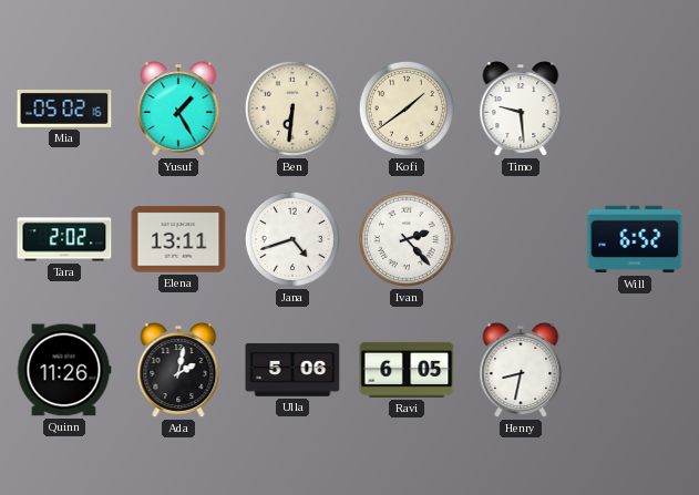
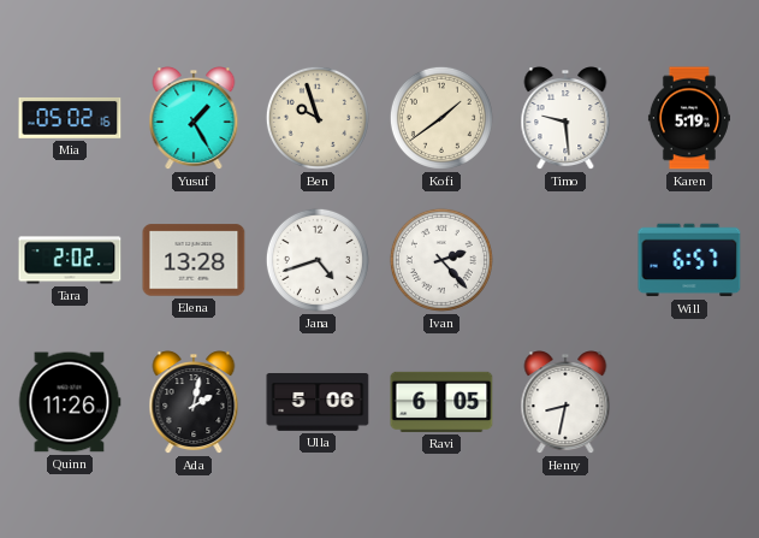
Ben: 6:31 -> 9:57
Karen: none -> 5:19
Elena: 13:11 -> 13:28
Will: 6:52 -> 6:57
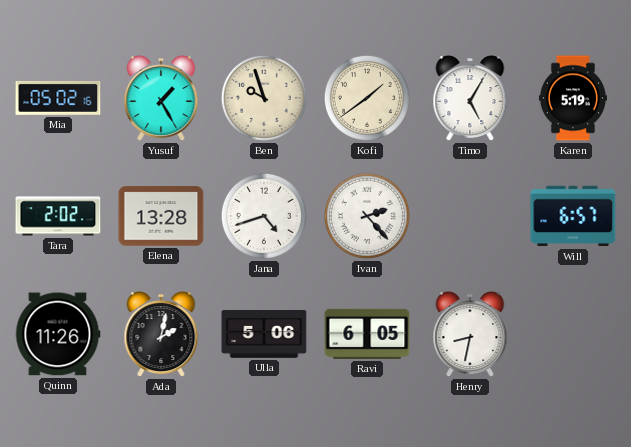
Timo: 9:29 -> 5:05
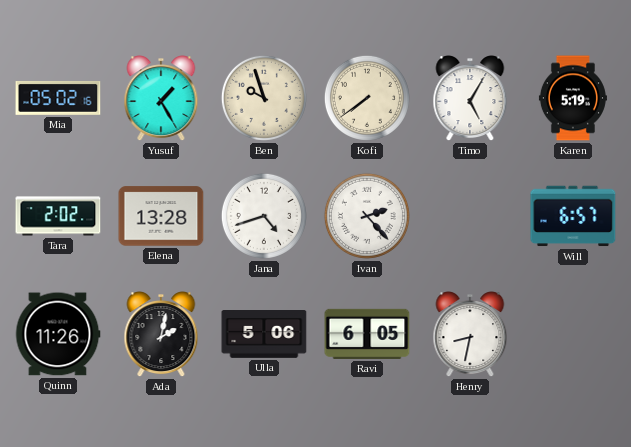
Kofi: 1:39 -> 7:39
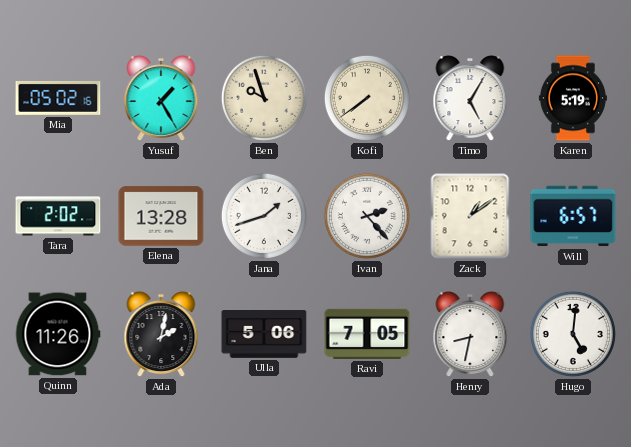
Jana: 4:42 -> 1:42
Zack: none -> 1:09
Ravi: 6:05 -> 7:05
Hugo: none -> 5:01
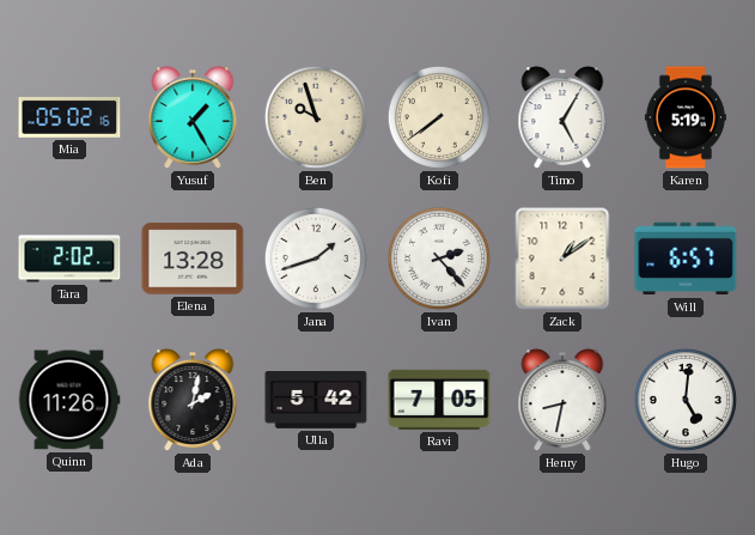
Ulla: 5:06 -> 5:42
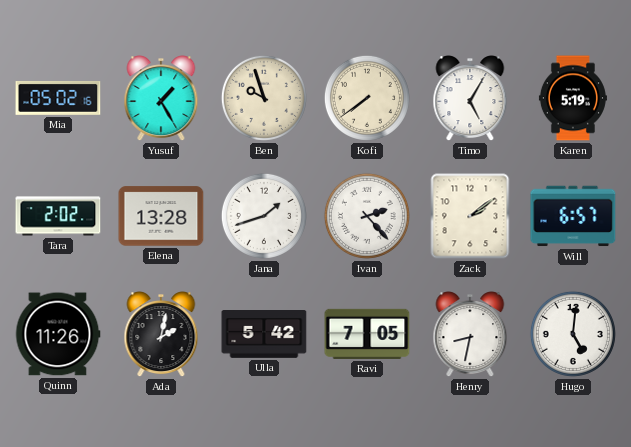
Zack: 1:09 -> 2:09
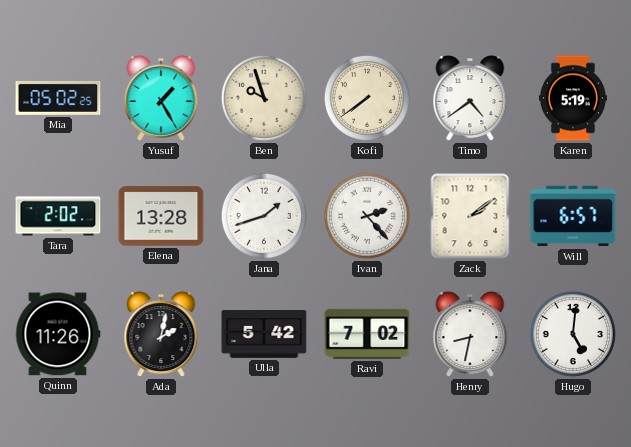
Mia: 05:02:16 -> 05:02:25
Timo: 5:05 -> 4:39
Ravi: 7:05 -> 7:02
